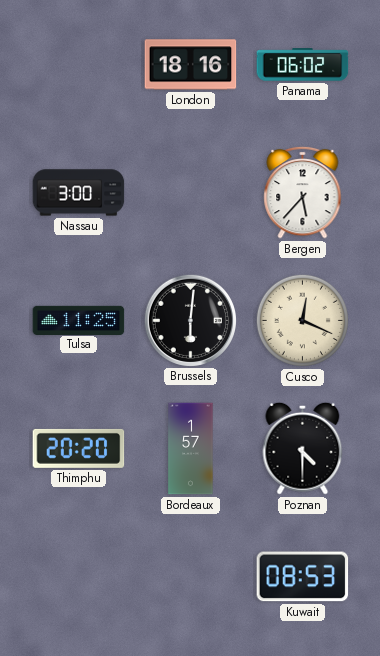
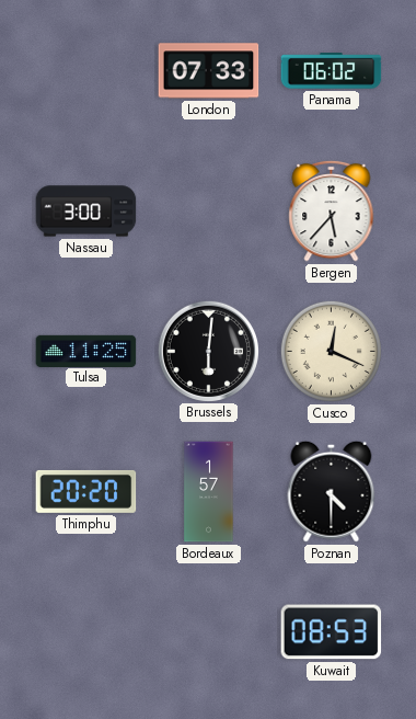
London: 18:16 -> 07:33
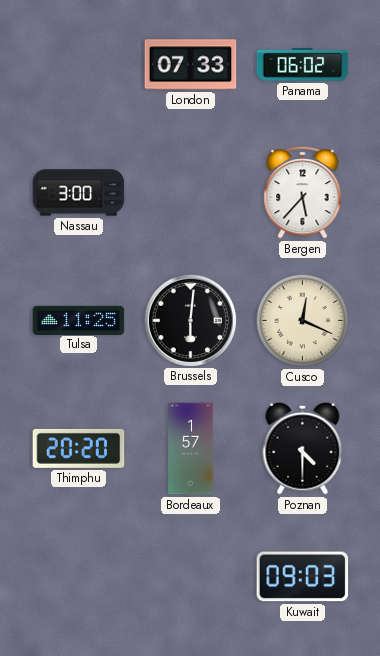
Kuwait: 08:53 -> 09:03
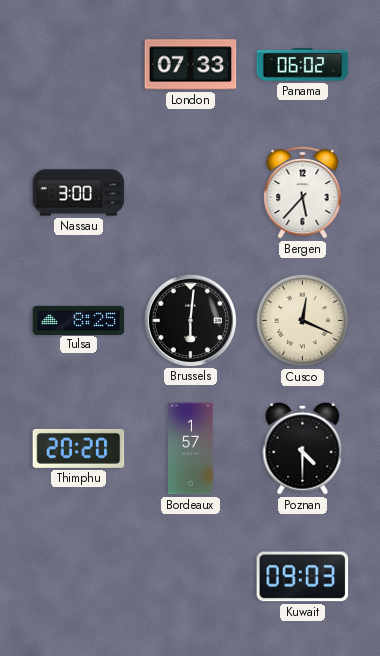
Tulsa: 11:25 -> 8:25
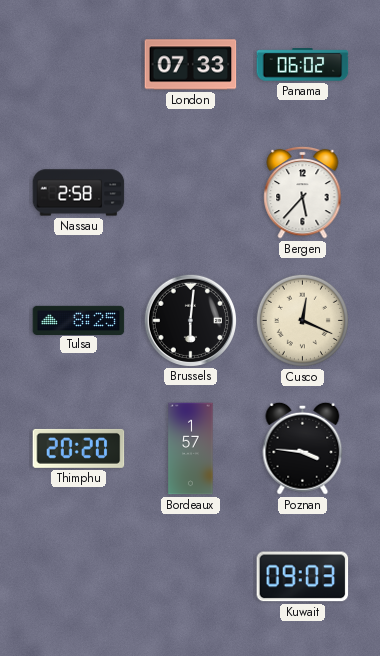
Nassau: 3:00 -> 2:58
Poznan: 4:30 -> 3:46
